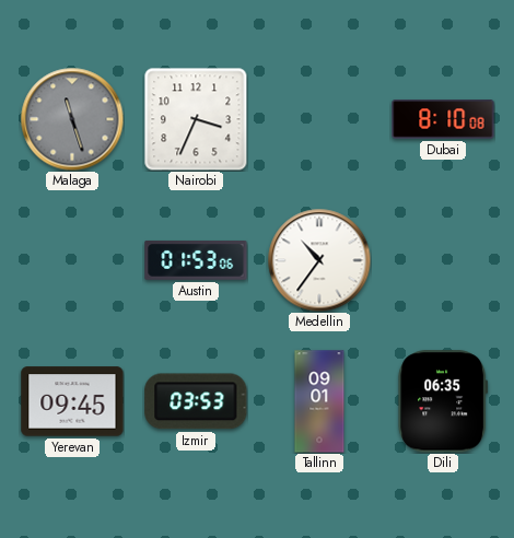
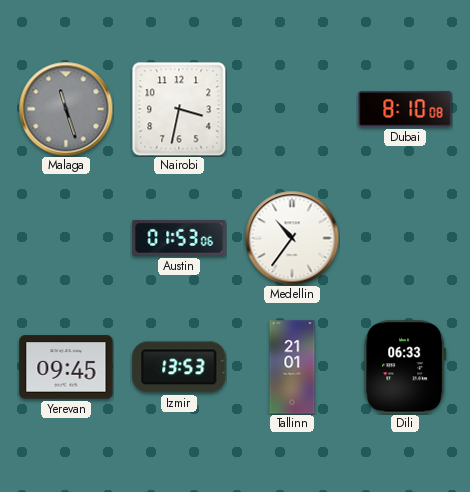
Nairobi: 3:34 -> 3:32
Izmir: 03:53 -> 13:53
Tallinn: 09:01 -> 21:01
Dili: 06:35 -> 06:33
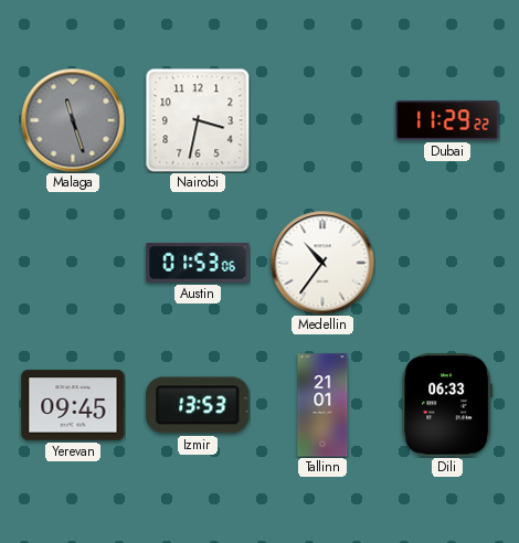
Dubai: 8:10 -> 11:29
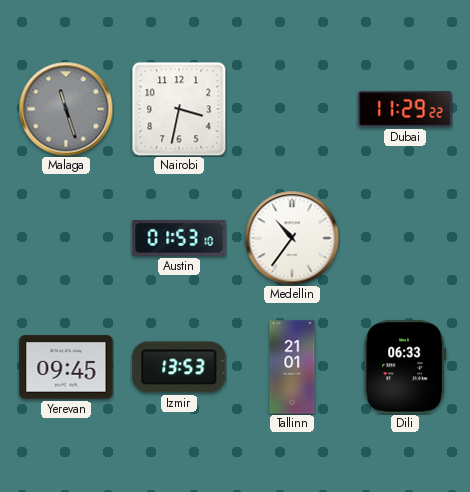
Austin: 01:53:06 -> 01:53:10
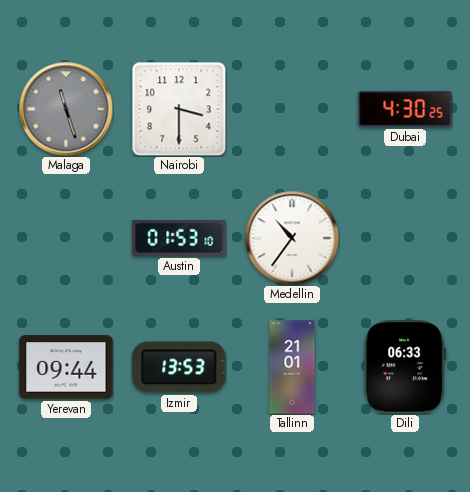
Nairobi: 3:32 -> 3:30
Dubai: 11:29 -> 4:30
Yerevan: 09:45 -> 09:44
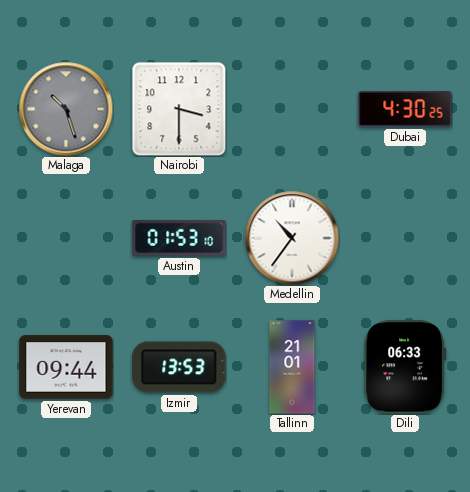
Malaga: 11:27 -> 10:27
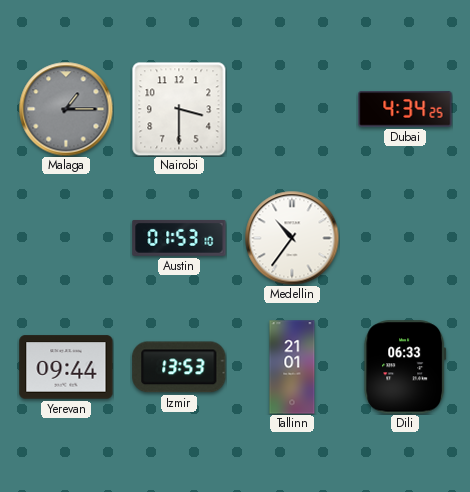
Malaga: 10:27 -> 1:15
Dubai: 4:30 -> 4:34
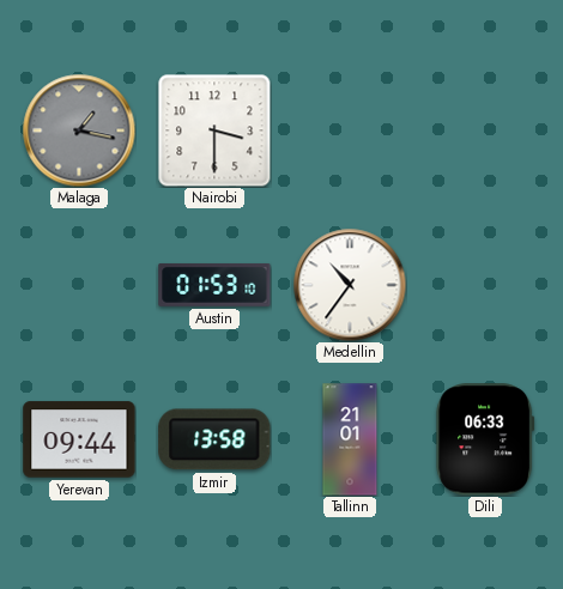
Malaga: 1:15 -> 1:17
Dubai: 4:34 -> none
Izmir: 13:53 -> 13:58
